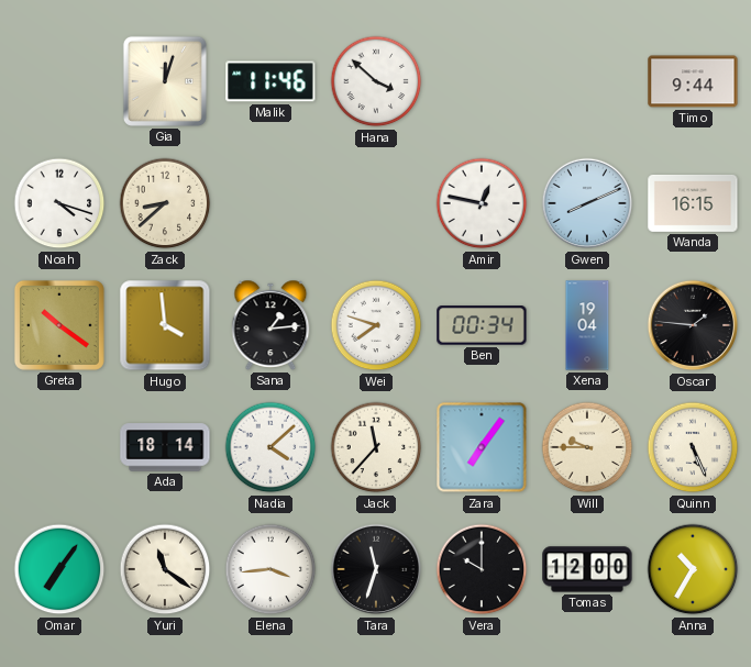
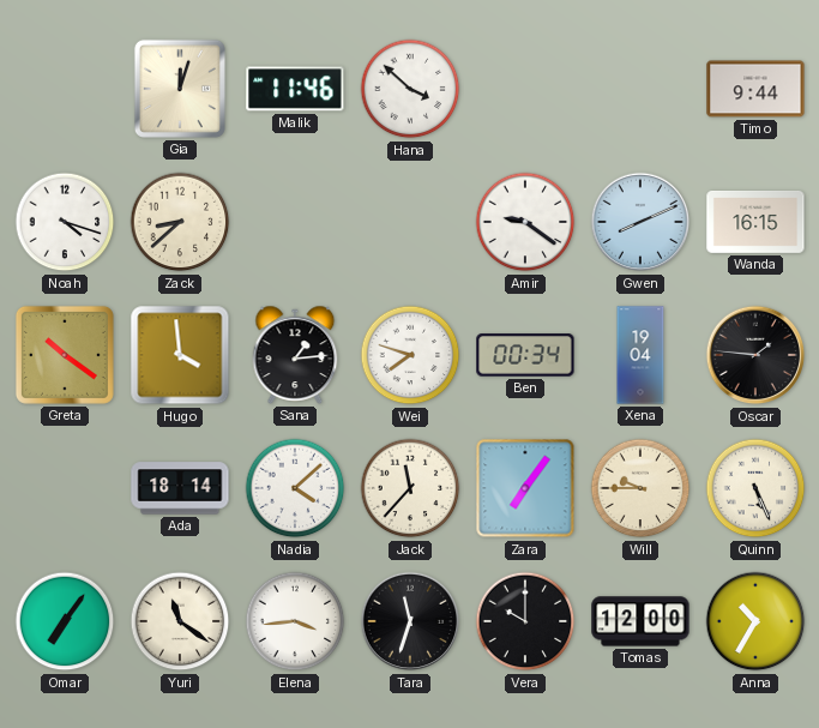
Amir: 12:47 -> 9:21
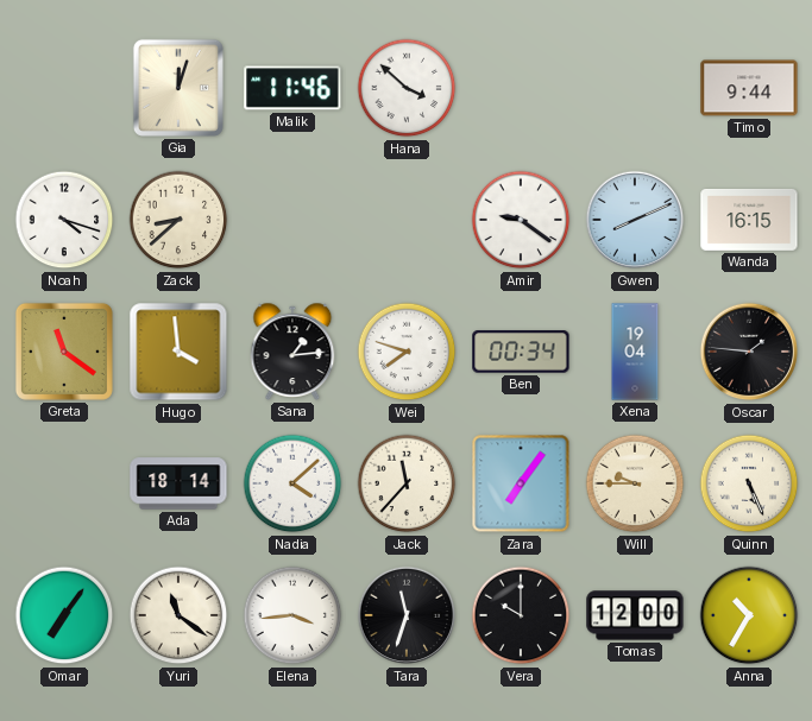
Greta: 10:21 -> 11:21
